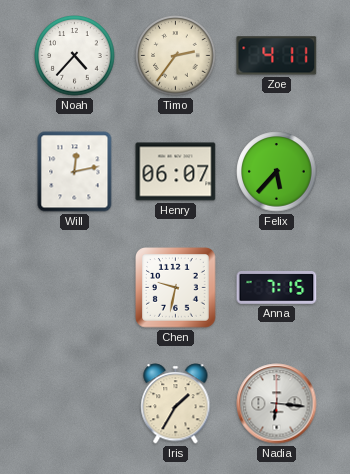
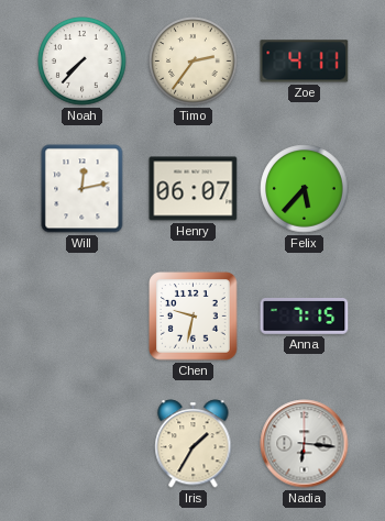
Noah: 4:37 -> 7:37
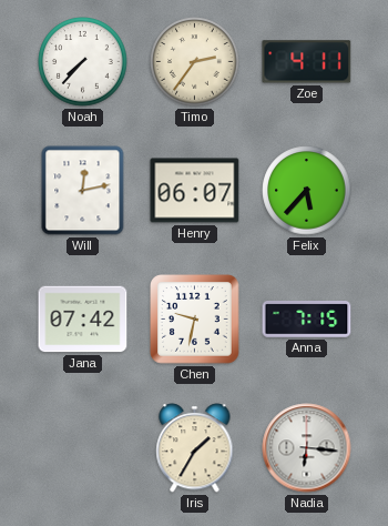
Jana: none -> 07:42
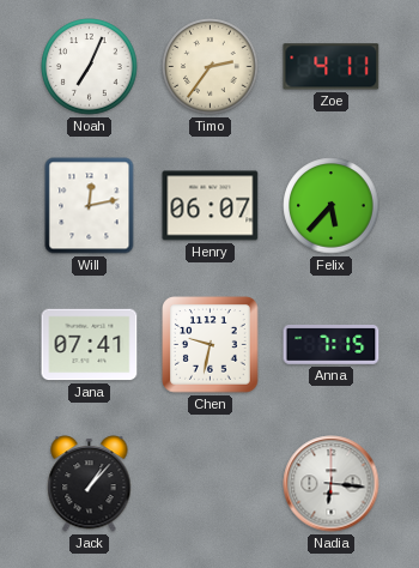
Noah: 7:37 -> 7:04
Jana: 07:42 -> 07:41
Jack: none -> 1:07
Iris: 1:35 -> none
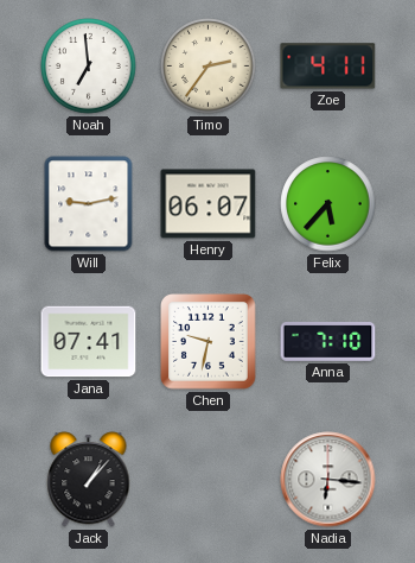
Noah: 7:04 -> 6:59
Will: 12:13 -> 9:13
Anna: 7:15 -> 7:10
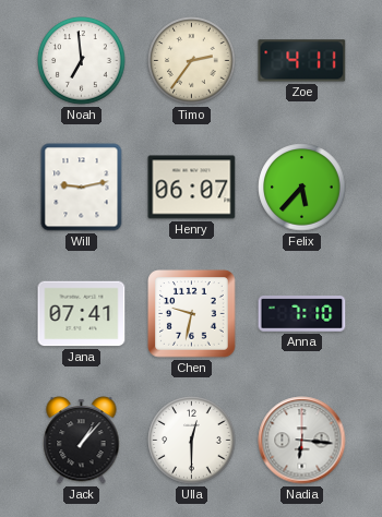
Ulla: none -> 12:30
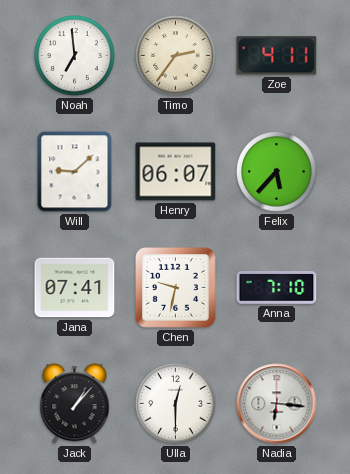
Will: 9:13 -> 9:08
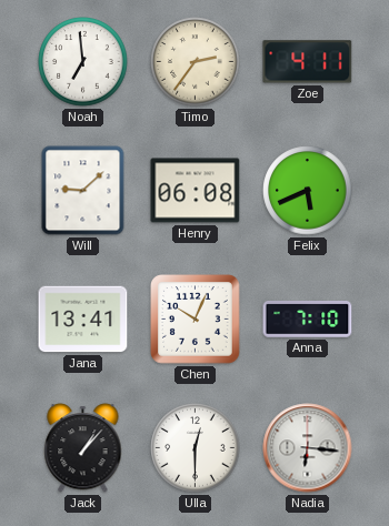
Henry: 06:07 -> 06:08
Felix: 5:37 -> 5:41
Jana: 07:41 -> 13:41
Chen: 9:32 -> 10:04
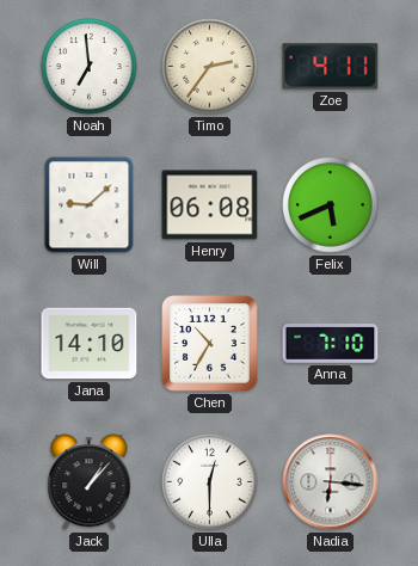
Jana: 13:41 -> 14:10
Chen: 10:04 -> 10:35
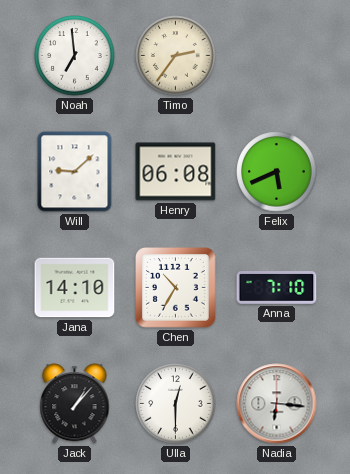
Zoe: 4:11 -> none
